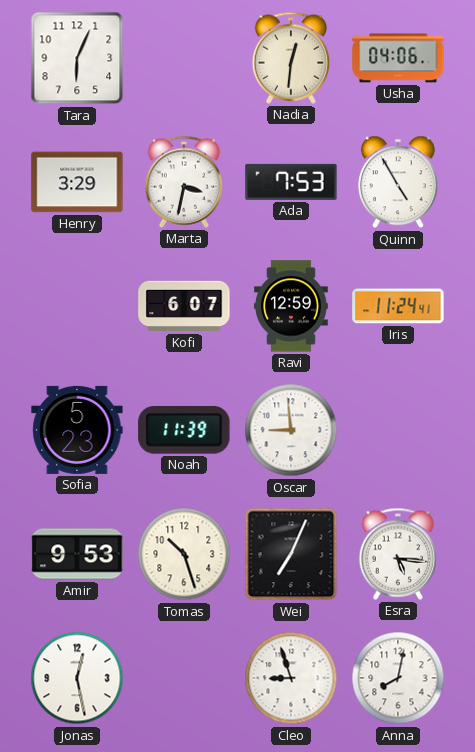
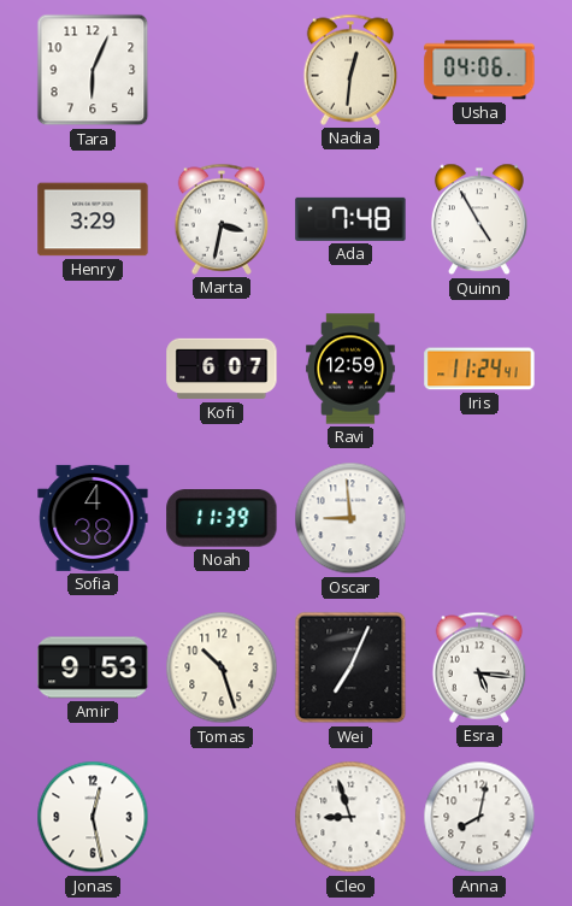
Ada: 7:53 -> 7:48
Sofia: 5:23 -> 4:38
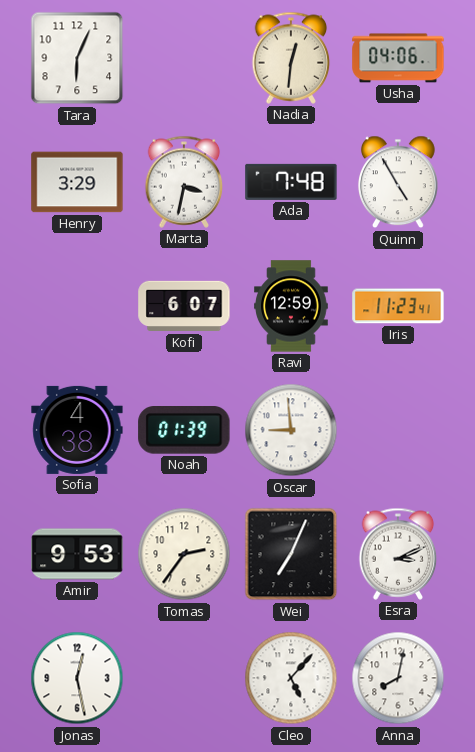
Iris: 11:24 -> 11:23
Noah: 11:39 -> 01:39
Tomas: 10:27 -> 2:36
Esra: 5:16 -> 3:11
Cleo: 8:57 -> 5:07
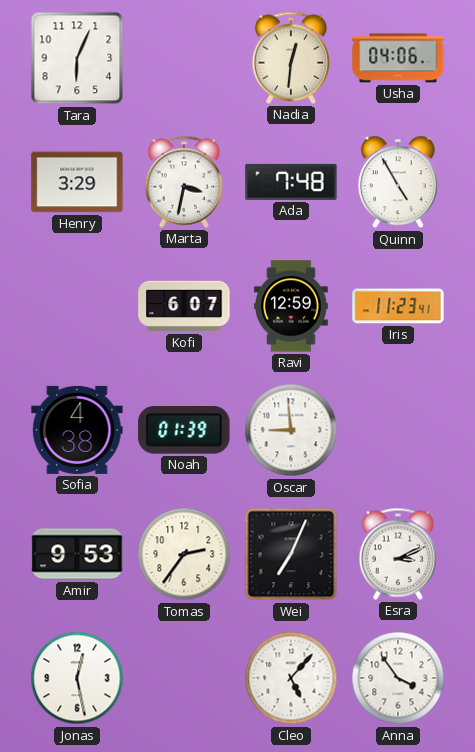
Anna: 8:02 -> 3:54
